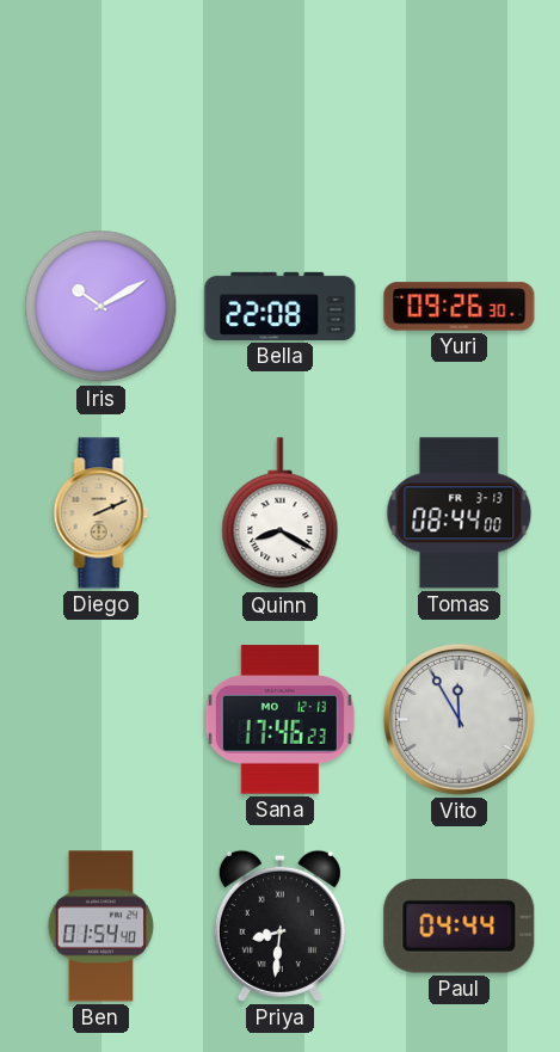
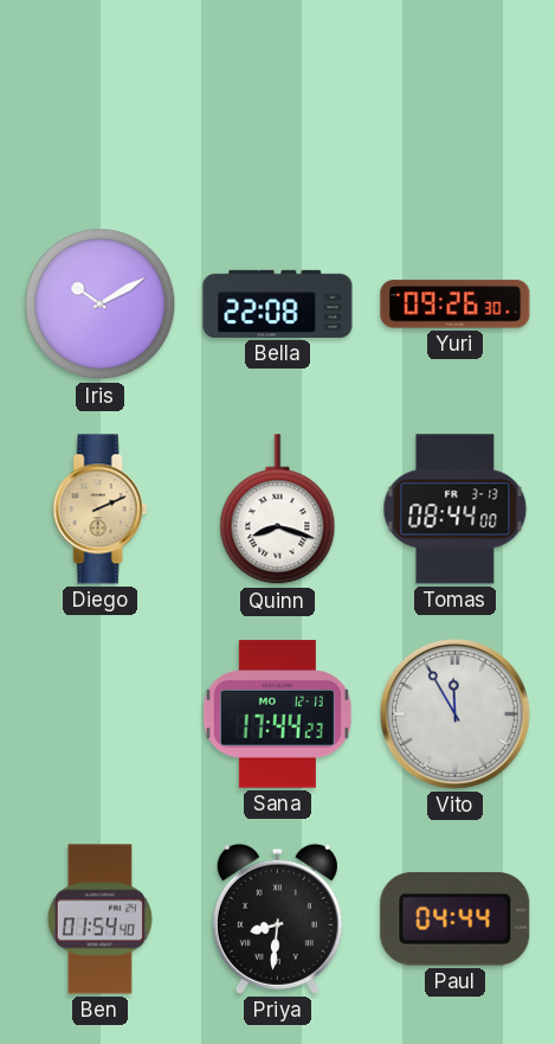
Quinn: 8:20 -> 8:18
Sana: 17:46 -> 17:44
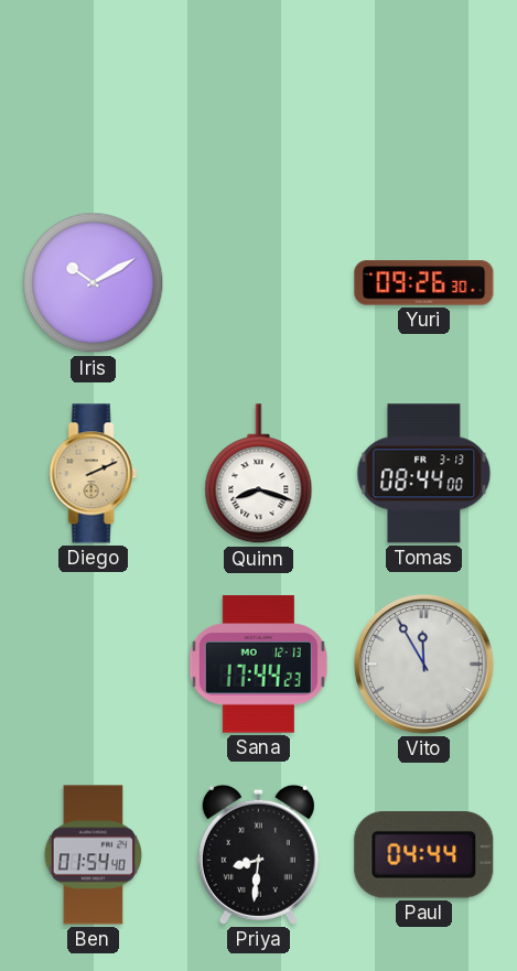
Bella: 22:08 -> none
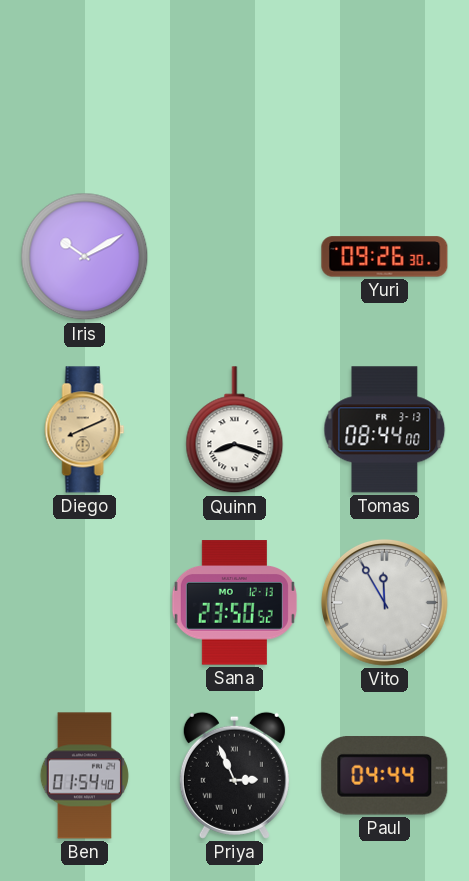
Diego: 2:11 -> 8:11
Sana: 17:44 -> 23:50
Priya: 8:31 -> 2:56
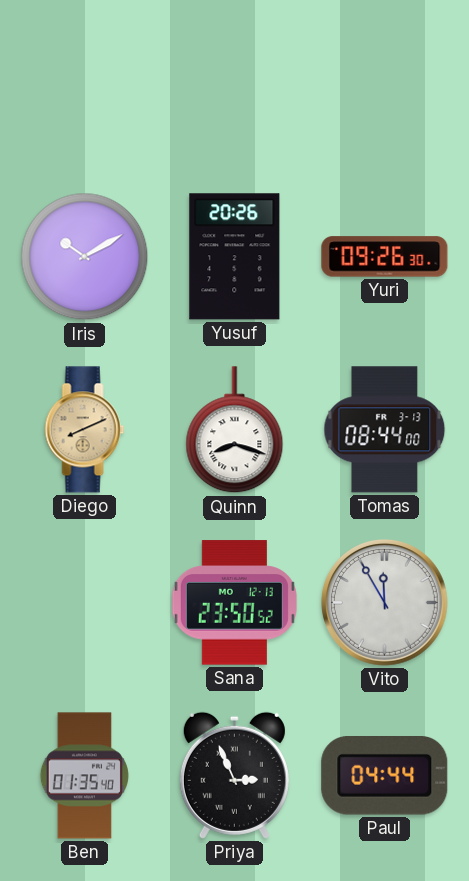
Yusuf: none -> 20:26
Ben: 01:54 -> 01:35
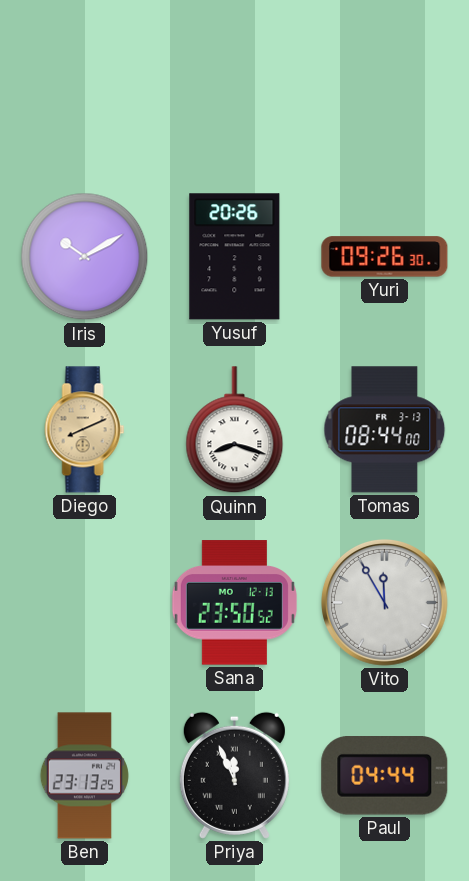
Ben: 01:35 -> 23:13
Priya: 2:56 -> 11:56
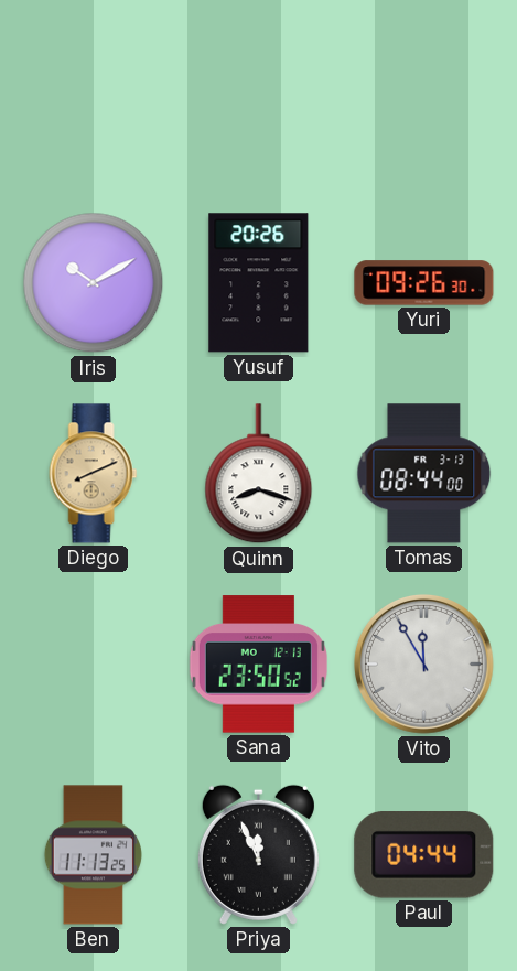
Ben: 23:13 -> 11:13
